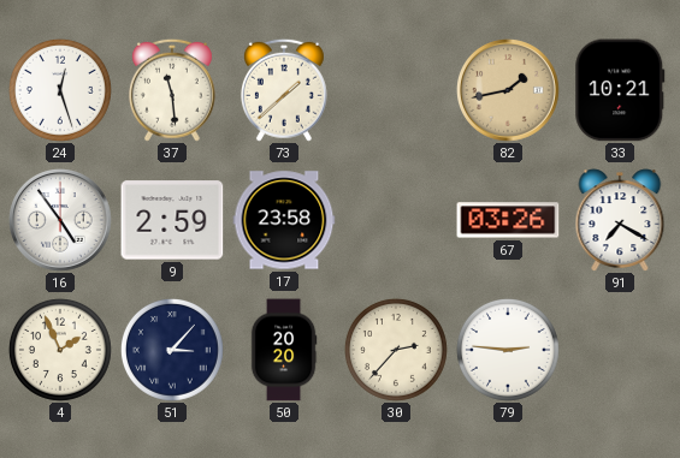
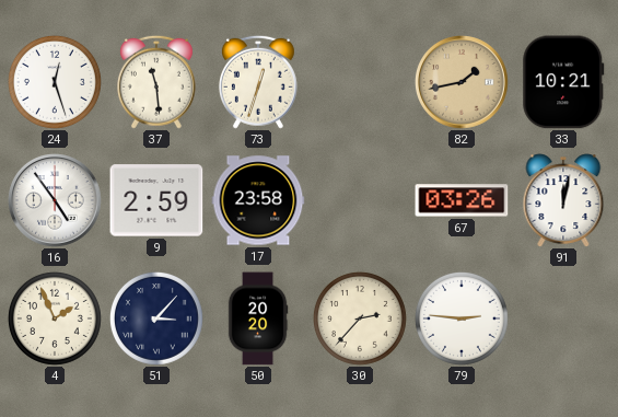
73: 1:38 -> 12:33
91: 7:20 -> 12:02
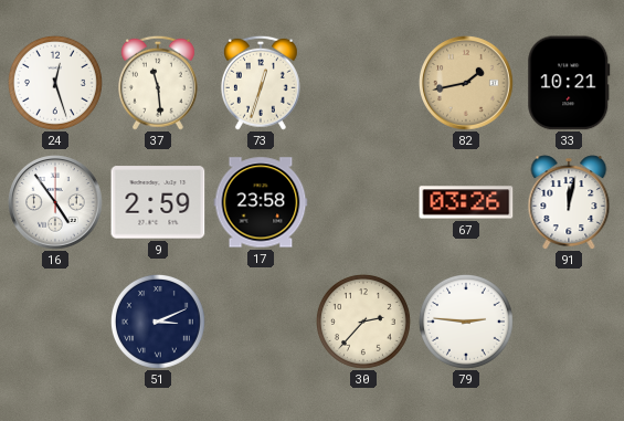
4: 1:56 -> none
51: 3:07 -> 3:11
50: 20:20 -> none
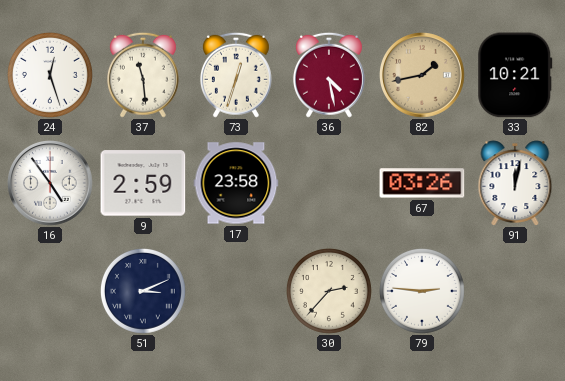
36: none -> 4:28
